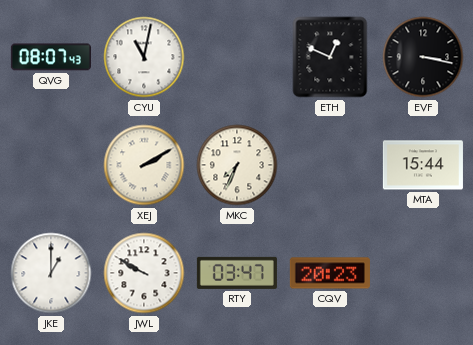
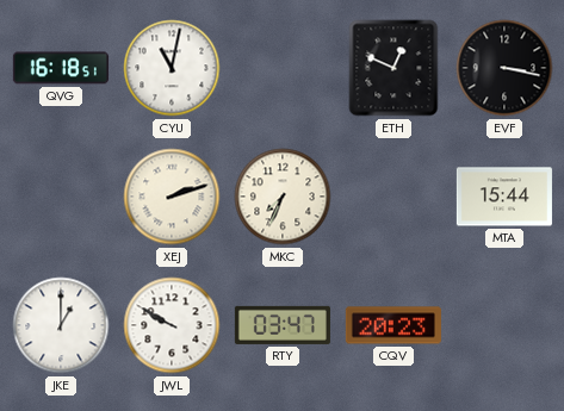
QVG: 08:07 -> 16:18
XEJ: 2:10 -> 2:12
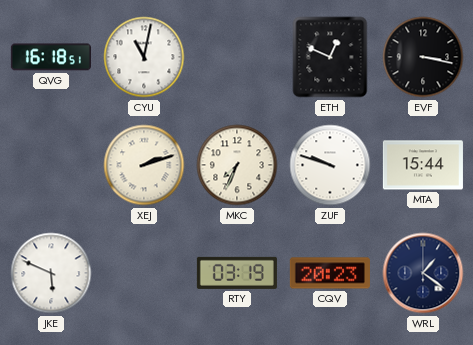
ZUF: none -> 9:48
JKE: 1:00 -> 5:49
JWL: 9:50 -> none
RTY: 03:47 -> 03:19
WRL: none -> 1:21
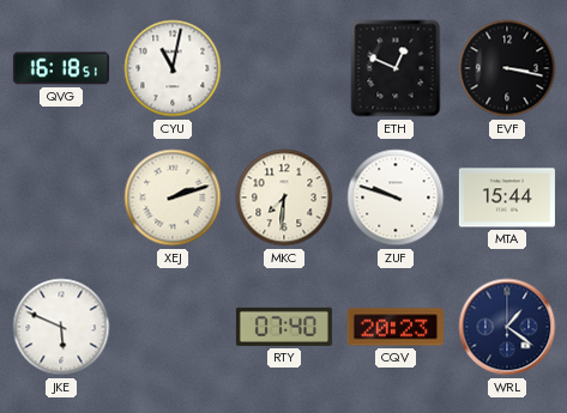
MKC: 7:34 -> 7:31
RTY: 03:19 -> 07:40
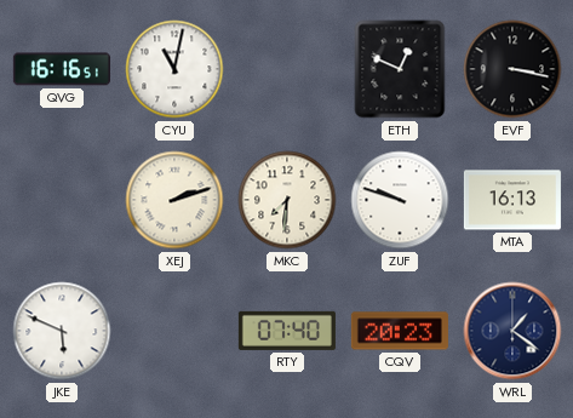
QVG: 16:18 -> 16:16
MTA: 15:44 -> 16:13
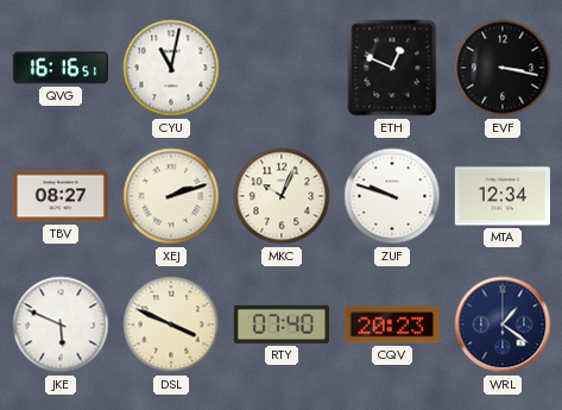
TBV: none -> 08:27
MKC: 7:31 -> 10:04
MTA: 16:13 -> 12:34
DSL: none -> 3:49
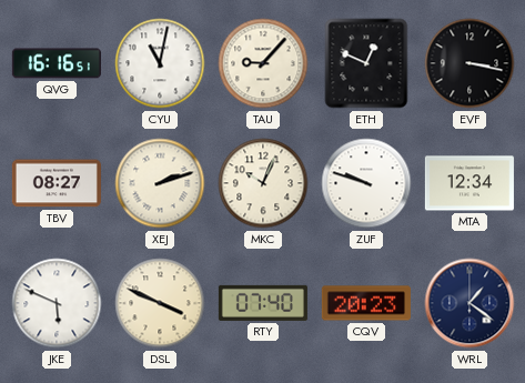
TAU: none -> 9:07
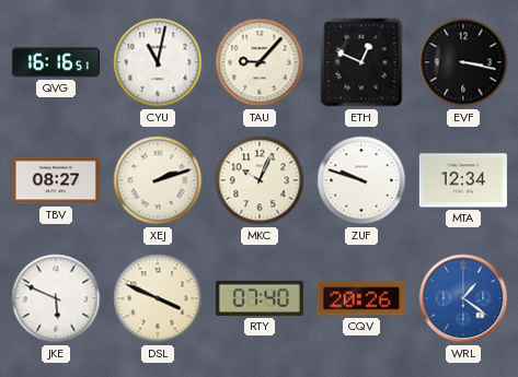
CQV: 20:23 -> 20:26
WRL dial: navy -> blue
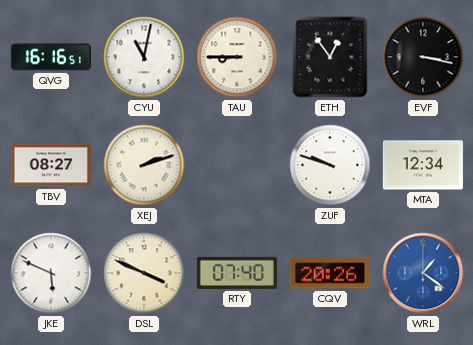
TAU: 9:07 -> 8:45
ETH: 12:49 -> 12:54
MKC: 10:04 -> none
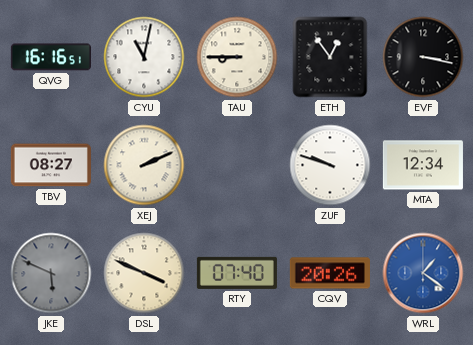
XEJ: 2:12 -> 2:11
JKE dial: white -> grey
